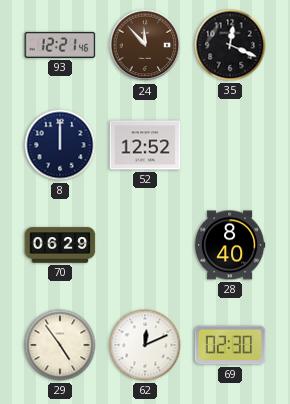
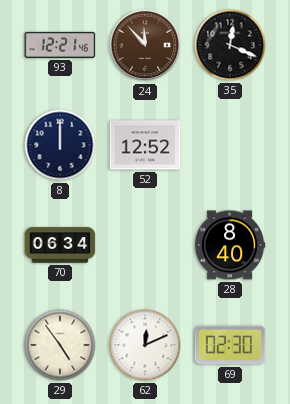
70: 06:29 -> 06:34
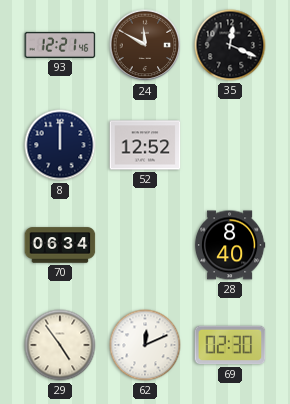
24: 11:53 -> 11:50
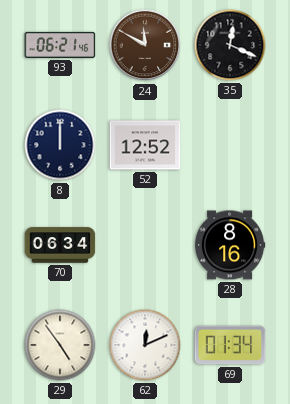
93: 12:21 -> 06:21
28: 8:40 -> 8:16
69: 02:30 -> 01:34
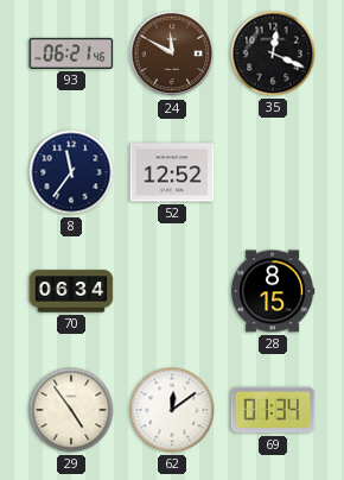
8: 12:00 -> 11:36
28: 8:16 -> 8:15
62: 12:11 -> 12:09
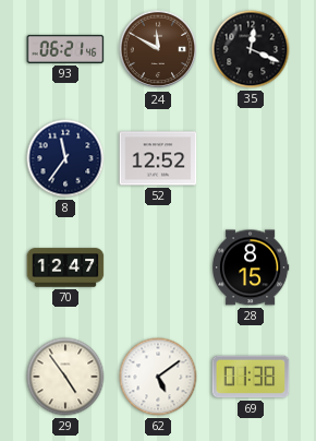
70: 06:34 -> 12:47
62: 12:09 -> 5:09
69: 01:34 -> 01:38
